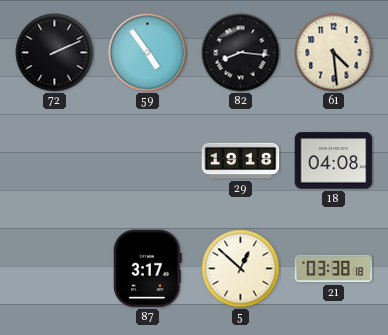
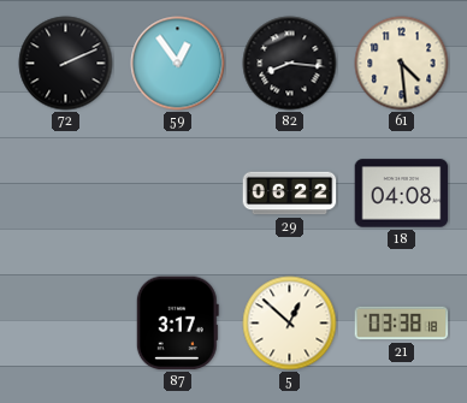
59: 4:54 -> 12:54
29: 19:18 -> 06:22
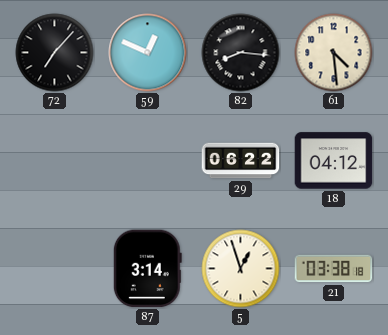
72: 2:11 -> 7:07
59: 12:54 -> 12:49
18: 04:08 -> 04:12
87: 3:17 -> 3:14
5: 12:52 -> 12:57
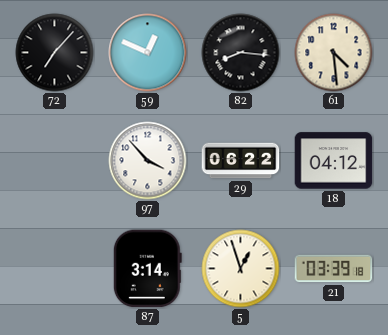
97: none -> 3:53
21: 03:38 -> 03:39
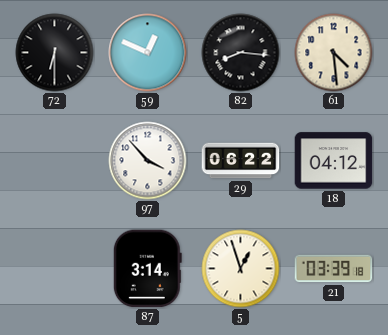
72: 7:07 -> 6:30
